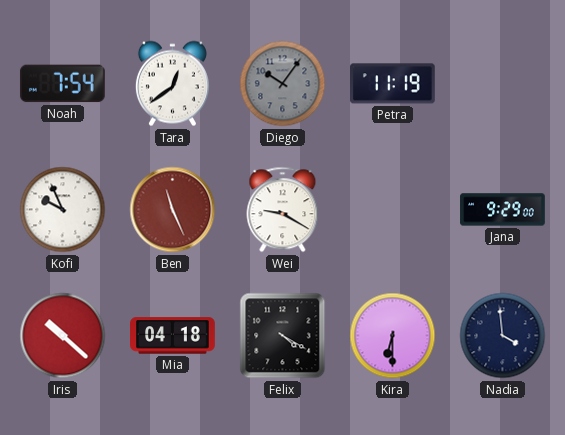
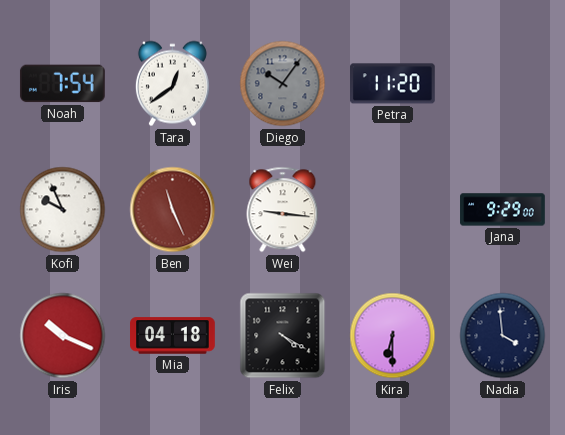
Petra: 11:19 -> 11:20
Wei: 9:20 -> 9:16
Iris: 10:22 -> 10:19
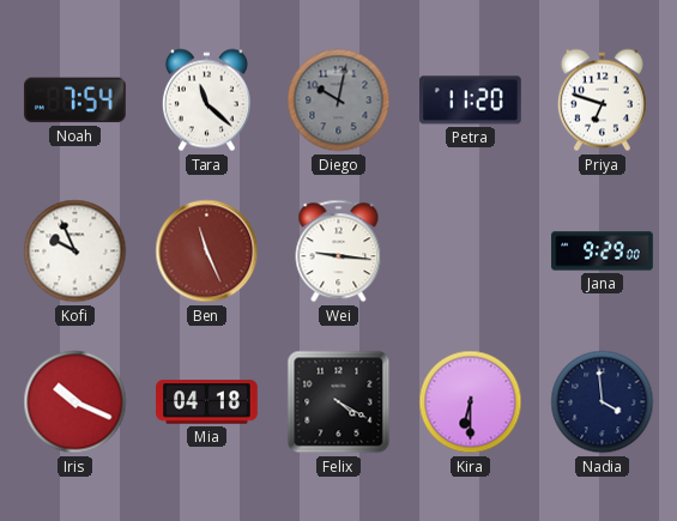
Tara: 12:39 -> 11:22
Diego: 10:06 -> 10:02
Priya: none -> 6:48
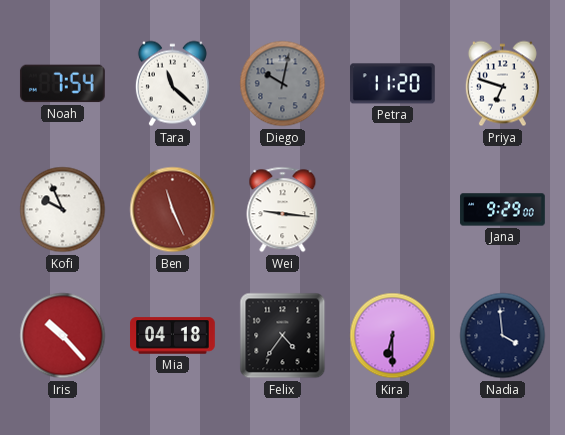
Iris: 10:19 -> 10:23
Felix: 4:20 -> 4:36
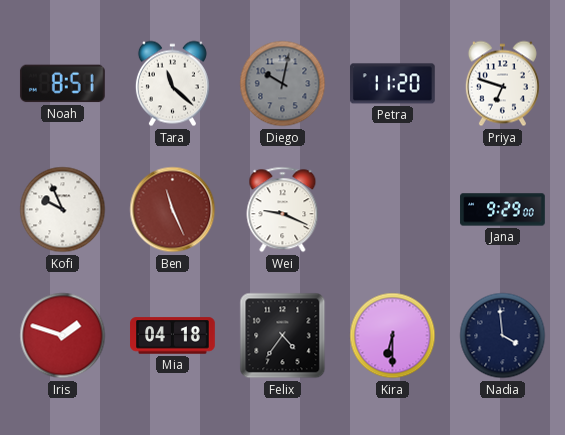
Noah: 7:54 -> 8:51
Wei: 9:16 -> 9:19
Iris: 10:23 -> 1:48
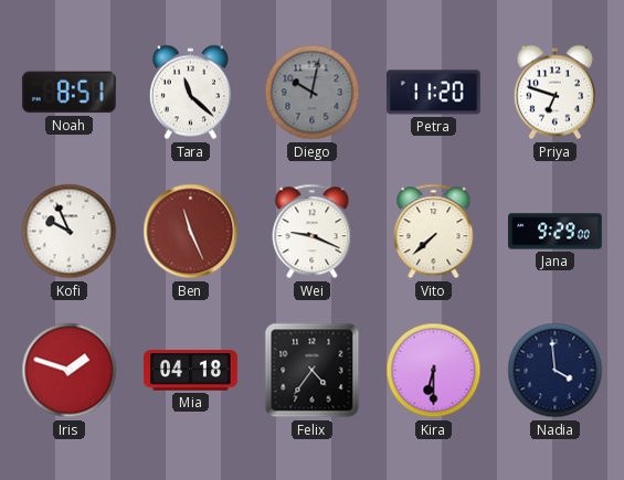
Vito: none -> 7:38
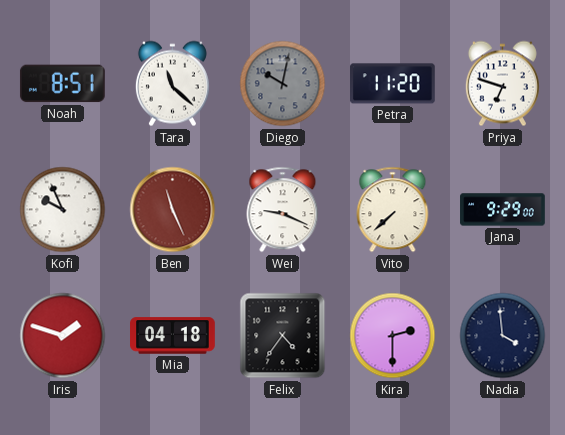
Kira: 6:30 -> 2:30
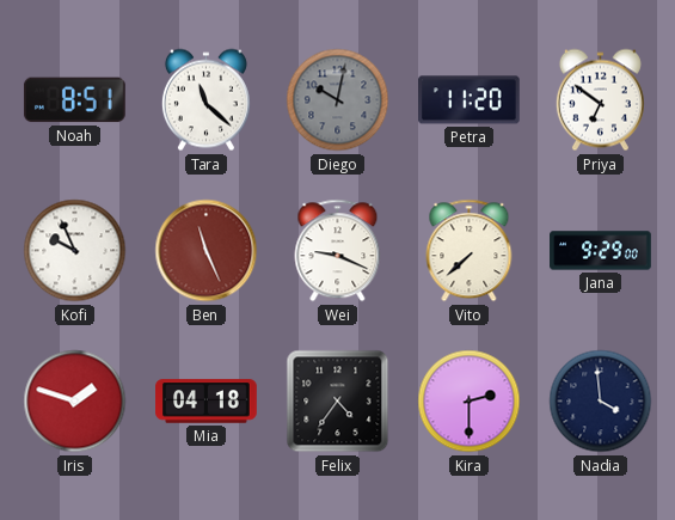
Priya: 6:48 -> 6:51
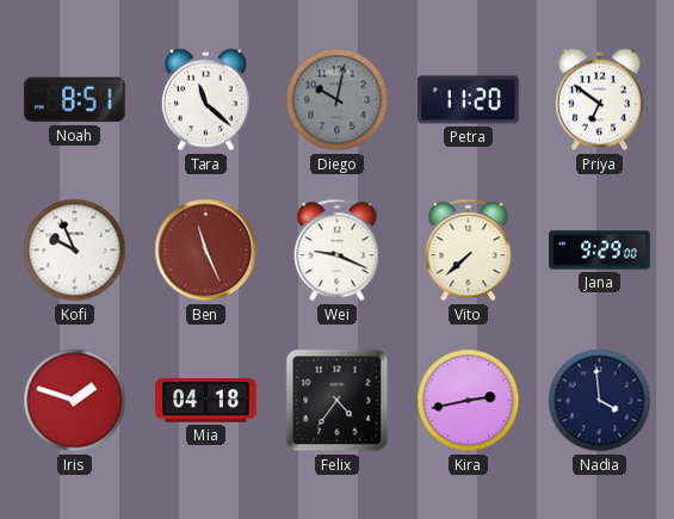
Kira: 2:30 -> 2:43
